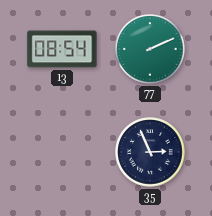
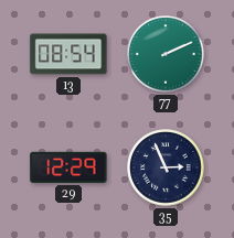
29: none -> 12:29
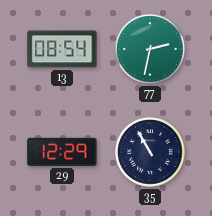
77: 2:11 -> 2:32
35: 2:56 -> 10:55
